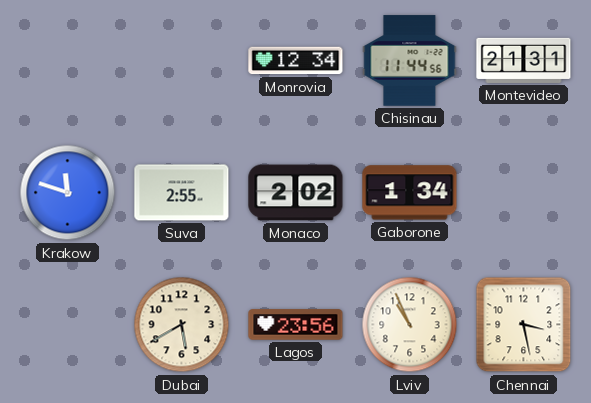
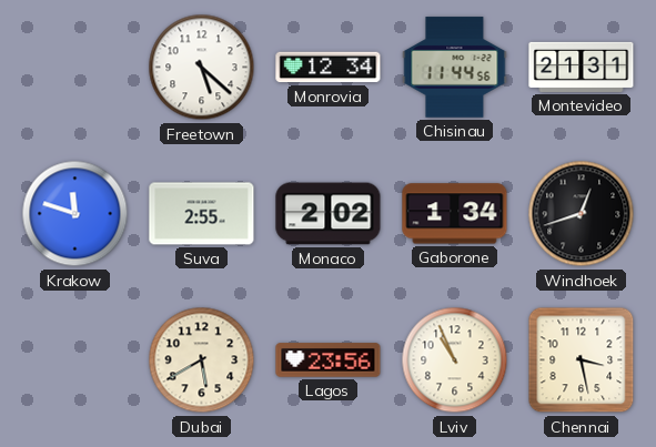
Freetown: none -> 5:22
Windhoek: none -> 12:42
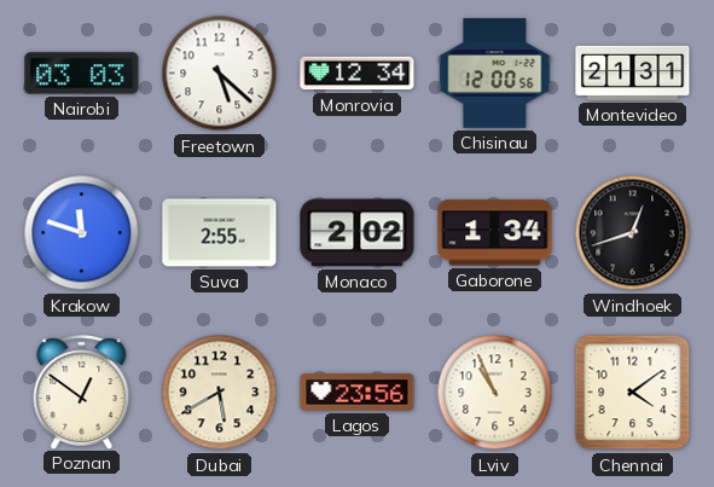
Nairobi: none -> 03:03
Chisinau: 11:44 -> 12:00
Poznan: none -> 12:51
Chennai: 3:28 -> 4:09
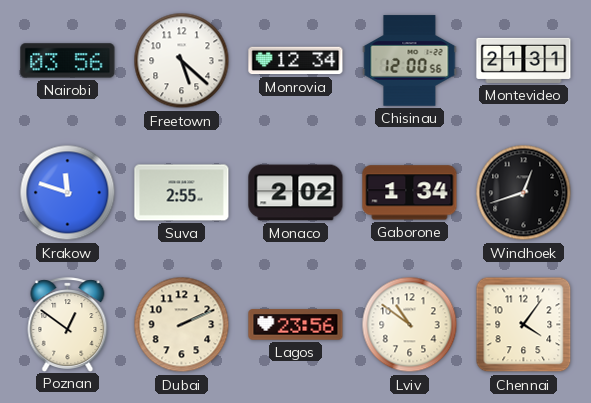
Nairobi: 03:03 -> 03:56
Dubai: 5:40 -> 2:11
Lviv: 10:56 -> 10:51
Chennai: 4:09 -> 4:06
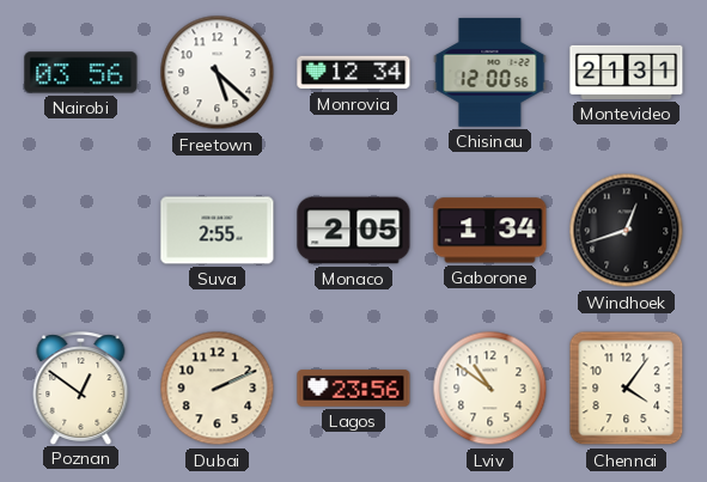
Krakow: 11:48 -> none
Monaco: 2:02 -> 2:05
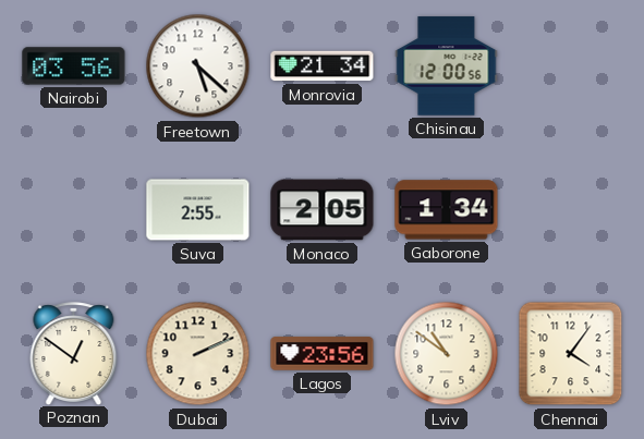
Monrovia: 12:34 -> 21:34
Montevideo: 21:31 -> none
Windhoek: 12:42 -> none
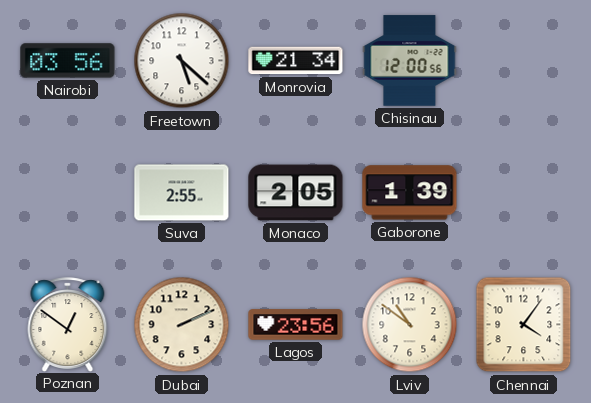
Gaborone: 1:34 -> 1:39
